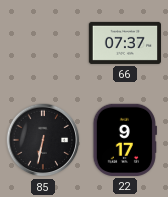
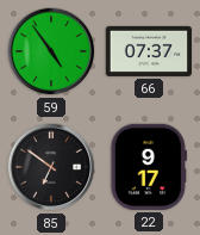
59: none -> 4:54
85: 6:32 -> 6:51
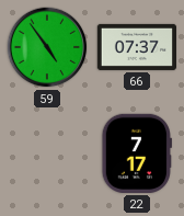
85: 6:51 -> none
22: 9:17 -> 7:17
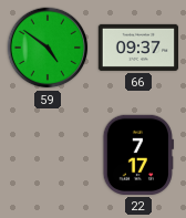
59: 4:54 -> 4:51
66: 07:37 -> 09:37
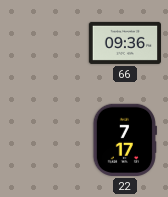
59: 4:51 -> none
66: 09:37 -> 09:36
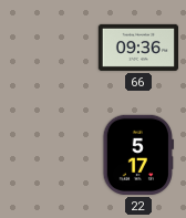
22: 7:17 -> 5:17
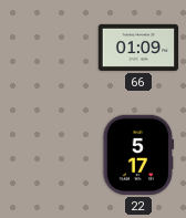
66: 09:36 -> 01:09
